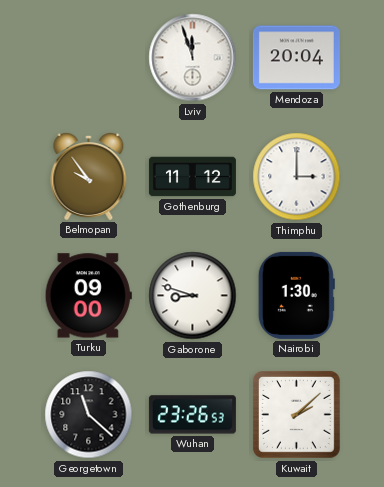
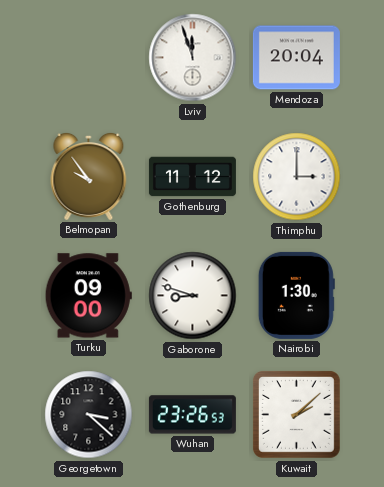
Georgetown: 11:22 -> 3:22
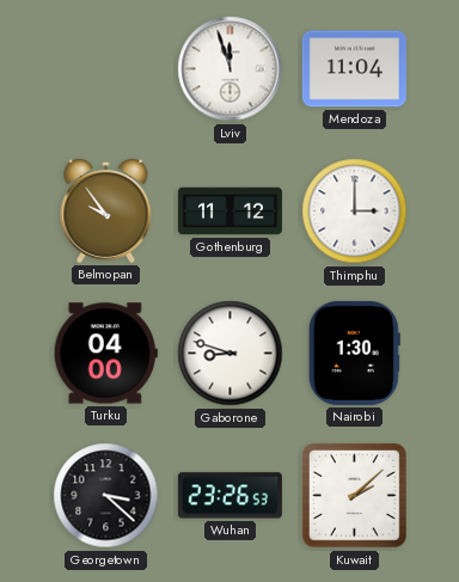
Mendoza: 20:04 -> 11:04
Turku: 09:00 -> 04:00
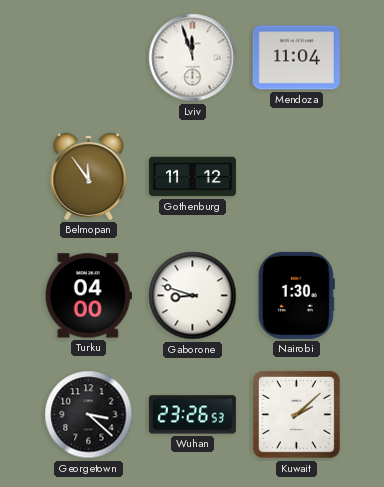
Belmopan: 9:54 -> 11:54
Thimphu: 3:00 -> none
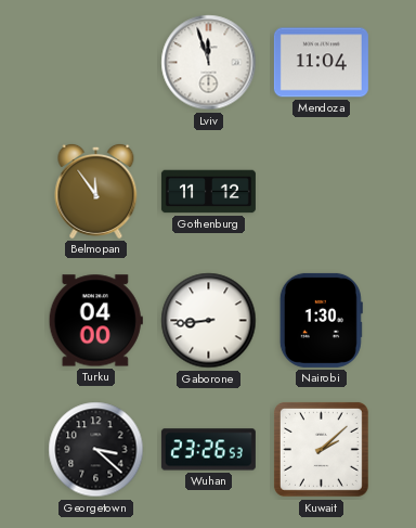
Gaborone: 8:48 -> 8:44
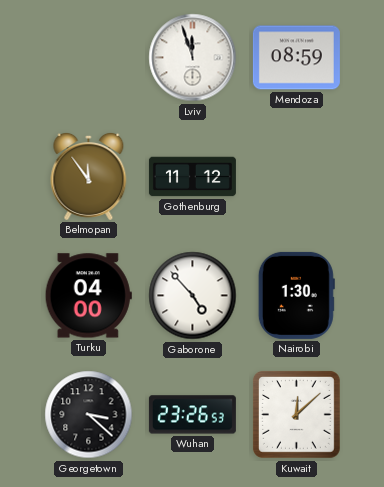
Mendoza: 11:04 -> 08:59
Gaborone: 8:44 -> 4:53
Kuwait: 2:08 -> 12:08
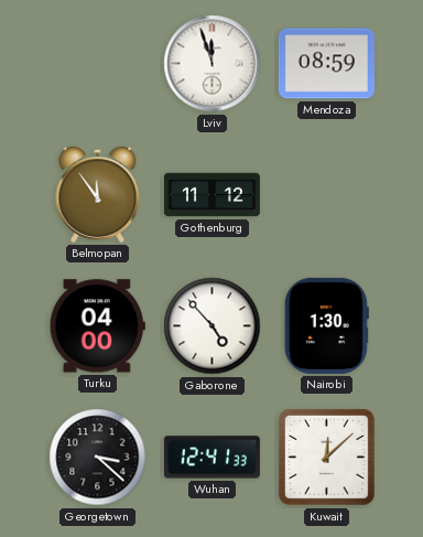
Wuhan: 23:26 -> 12:41
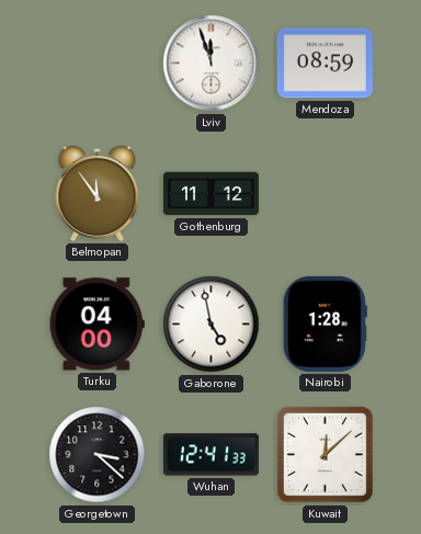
Gaborone: 4:53 -> 4:58
Nairobi: 1:30 -> 1:28
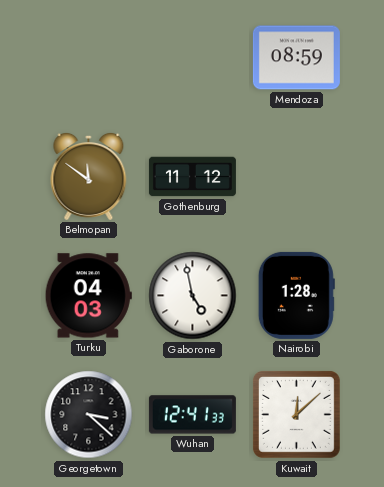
Lviv: 11:57 -> none
Belmopan: 11:54 -> 11:51
Turku: 04:00 -> 04:03
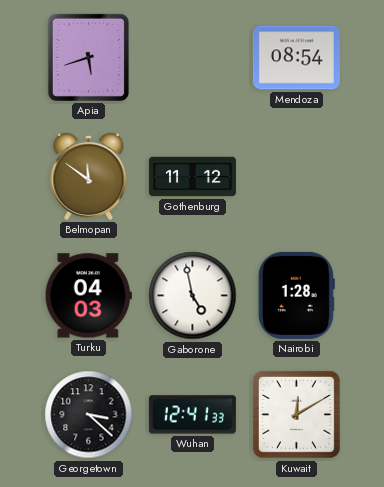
Apia: none -> 5:42
Mendoza: 08:59 -> 08:54
Kuwait: 12:08 -> 12:10
